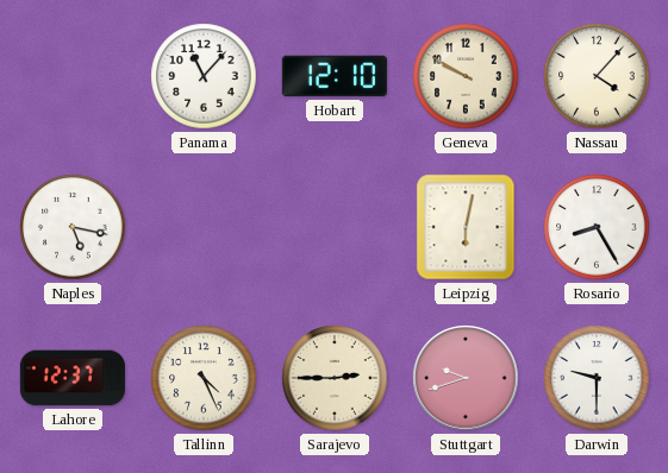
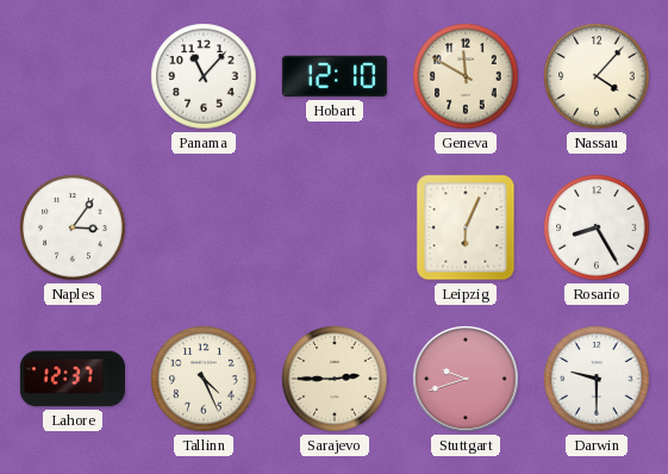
Geneva: 9:50 -> 11:50
Naples: 5:17 -> 3:06
Leipzig: 6:02 -> 6:04
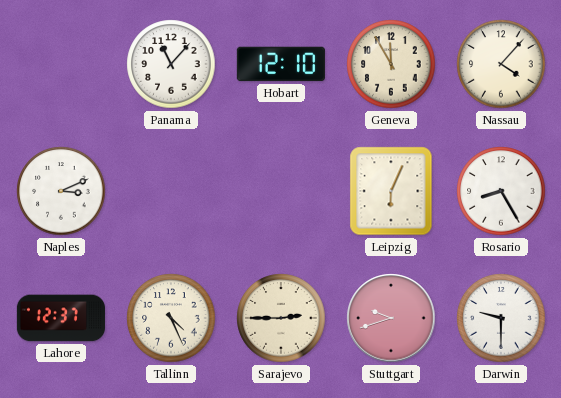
Geneva: 11:50 -> 11:55
Naples: 3:06 -> 3:11
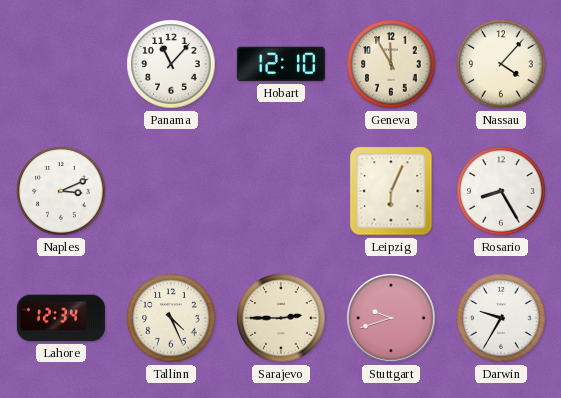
Lahore: 12:37 -> 12:34
Darwin: 9:30 -> 9:35
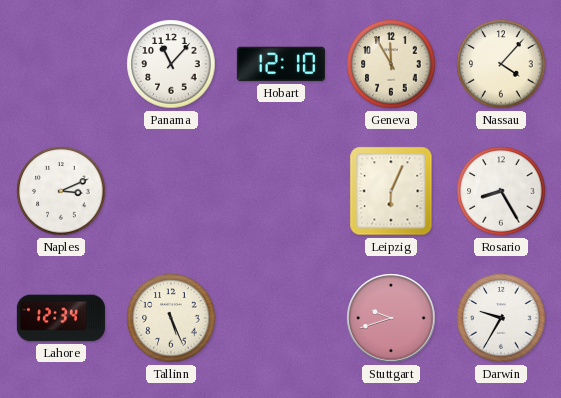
Tallinn: 4:26 -> 5:26
Sarajevo: 2:45 -> none
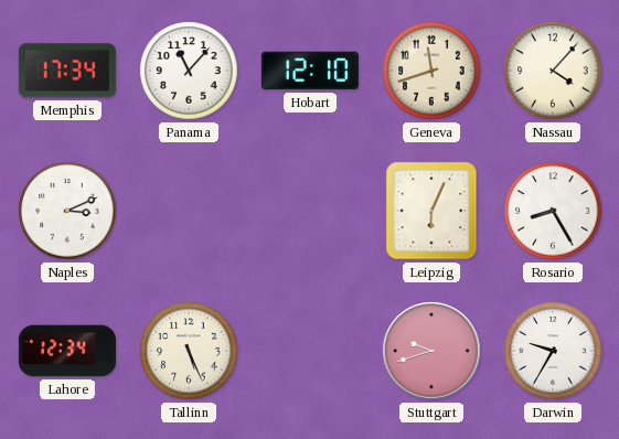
Memphis: none -> 17:34
Geneva: 11:55 -> 11:42
